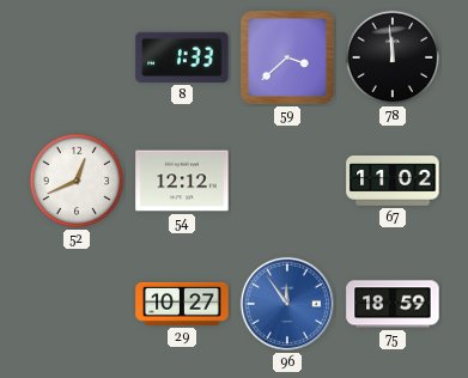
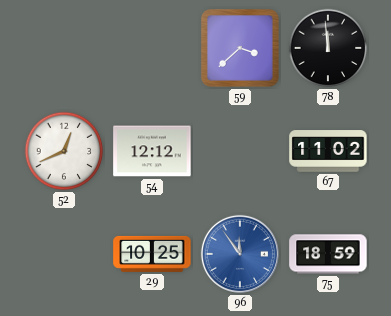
8: 1:33 -> none
29: 10:27 -> 10:25
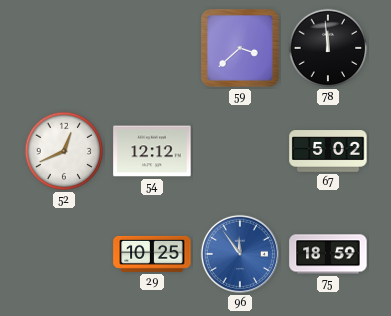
67: 11:02 -> 5:02
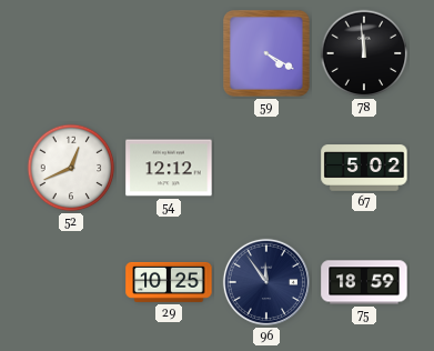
59: 3:38 -> 4:20
96 dial: blue -> navy
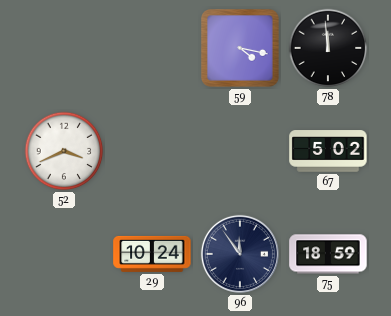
59: 4:20 -> 4:17
52: 12:41 -> 3:41
54: 12:12 -> none
29: 10:25 -> 10:24
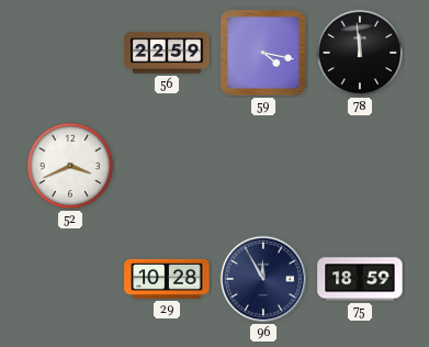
56: none -> 22:59
67: 5:02 -> none
29: 10:24 -> 10:28
96: 11:54 -> 11:55
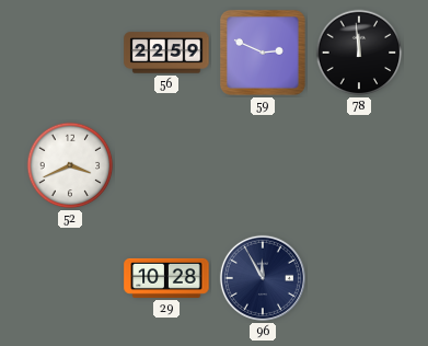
59: 4:17 -> 2:49
75: 18:59 -> none
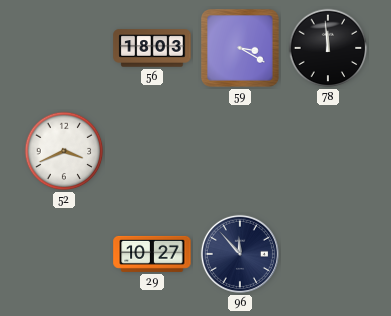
56: 22:59 -> 18:03
59: 2:49 -> 3:20
29: 10:28 -> 10:27
96: 11:55 -> 11:53
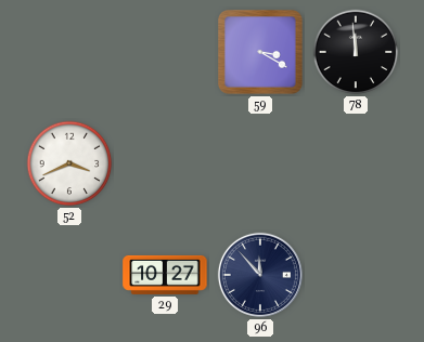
56: 18:03 -> none
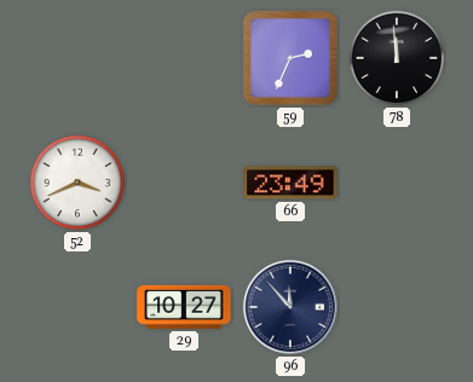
59: 3:20 -> 2:34
66: none -> 23:49
